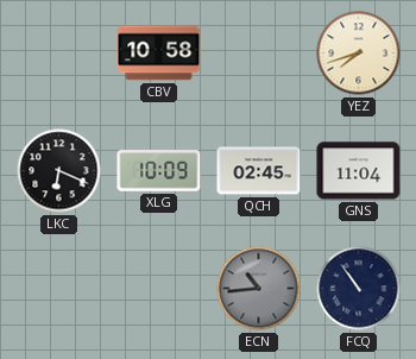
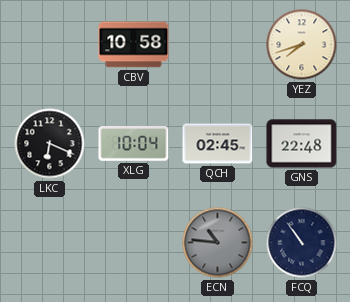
XLG: 10:09 -> 10:04
GNS: 11:04 -> 22:48
ECN: 10:44 -> 10:46
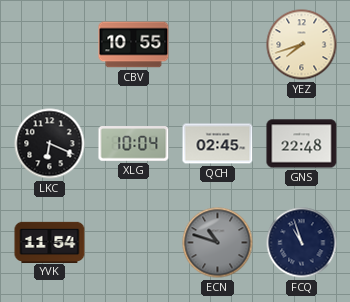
CBV: 10:58 -> 10:55
YVK: none -> 11:54
ECN: 10:46 -> 10:48
FCQ: 10:54 -> 10:57
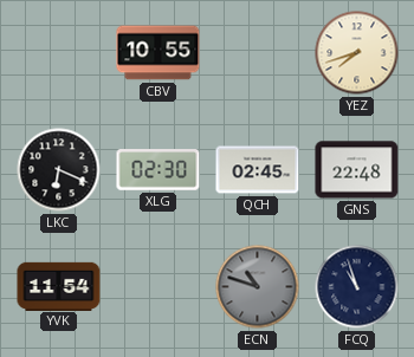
XLG: 10:04 -> 02:30
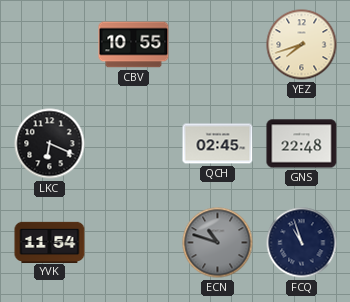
XLG: 02:30 -> none
